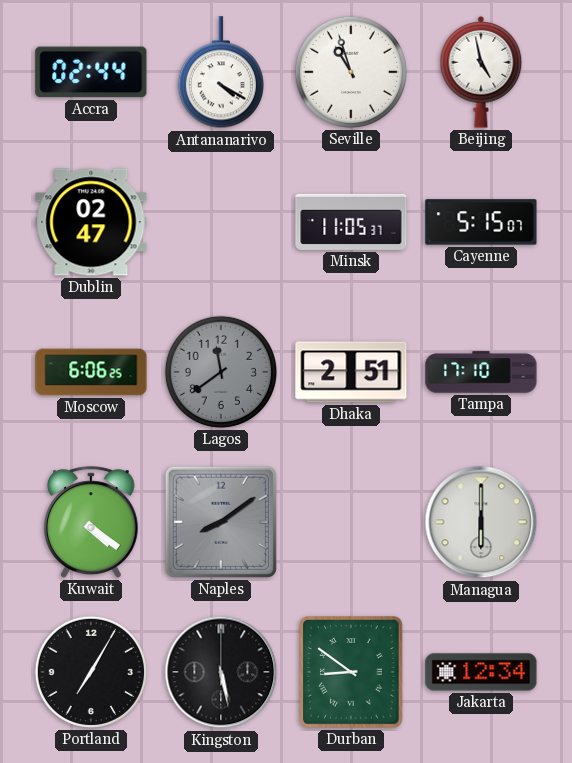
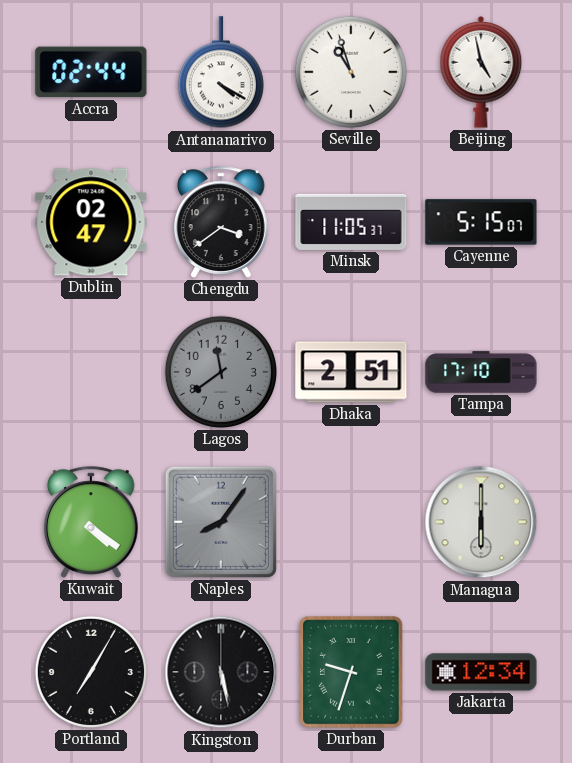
Chengdu: none -> 3:39
Moscow: 6:06 -> none
Naples: 8:09 -> 8:06
Durban: 8:51 -> 9:33
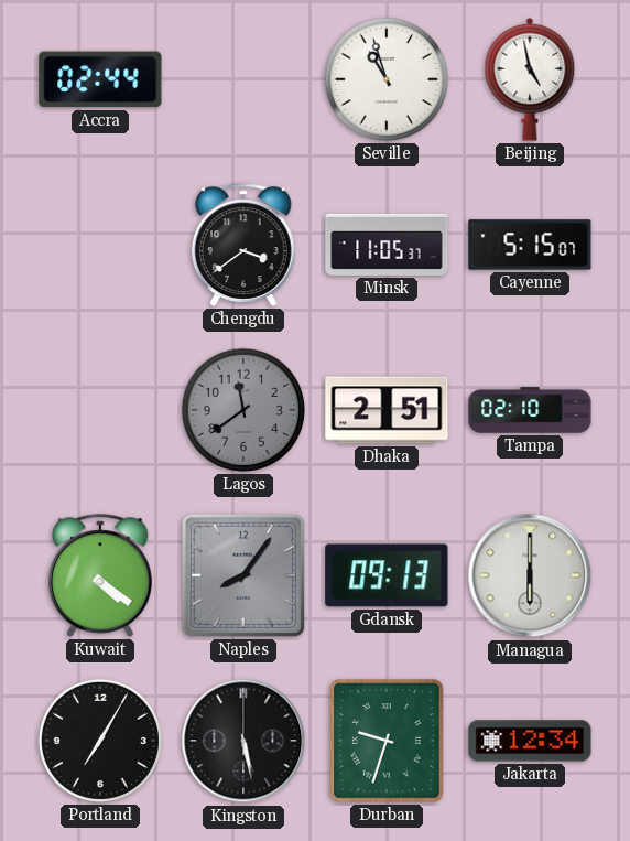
Antananarivo: 4:20 -> none
Dublin: 02:47 -> none
Tampa: 17:10 -> 02:10
Gdansk: none -> 09:13
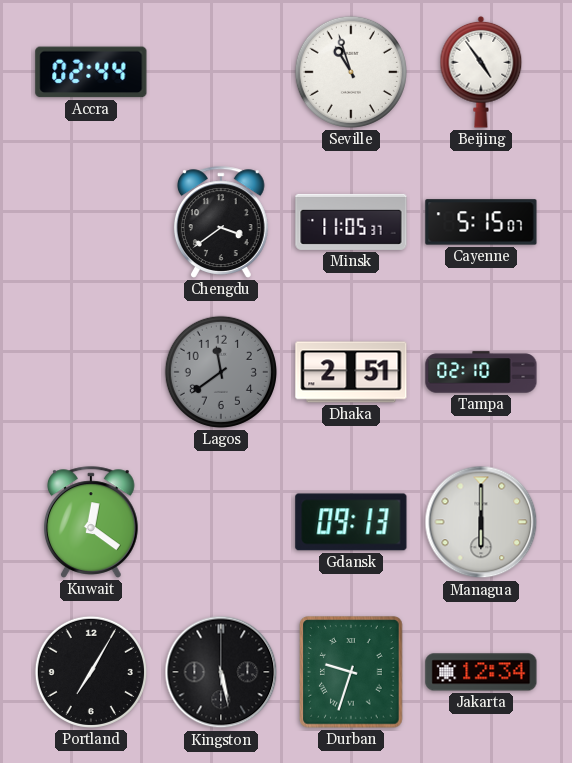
Beijing: 4:58 -> 4:54
Kuwait: 4:21 -> 12:21
Naples: 8:06 -> none
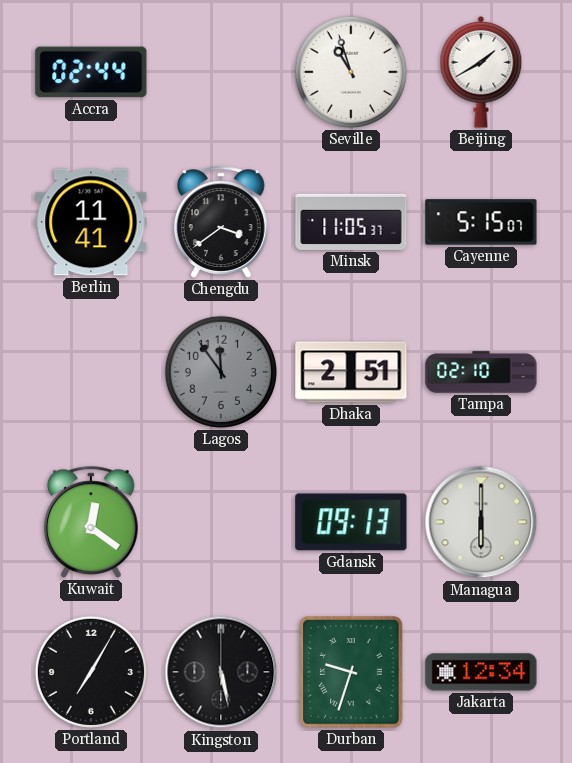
Beijing: 4:54 -> 1:40
Berlin: none -> 11:41
Lagos: 11:39 -> 11:54
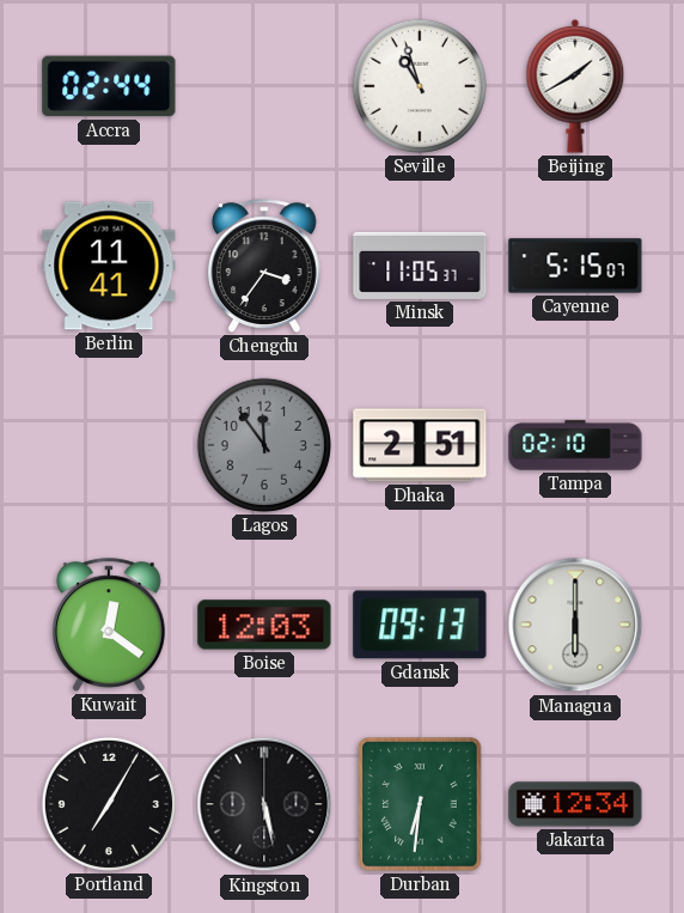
Chengdu: 3:39 -> 3:36
Boise: none -> 12:03
Durban: 9:33 -> 6:31
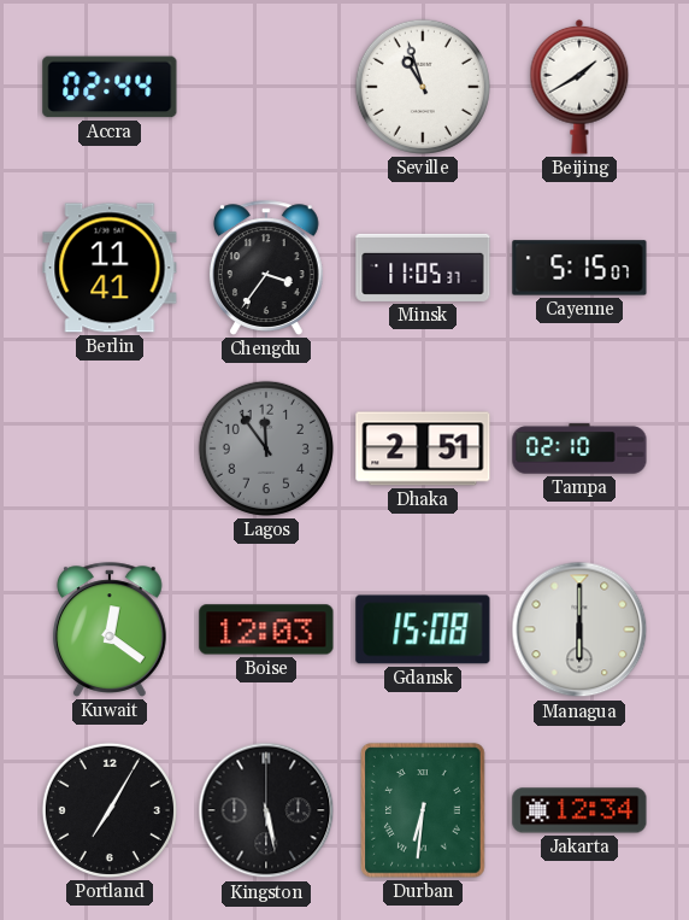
Gdansk: 09:13 -> 15:08
